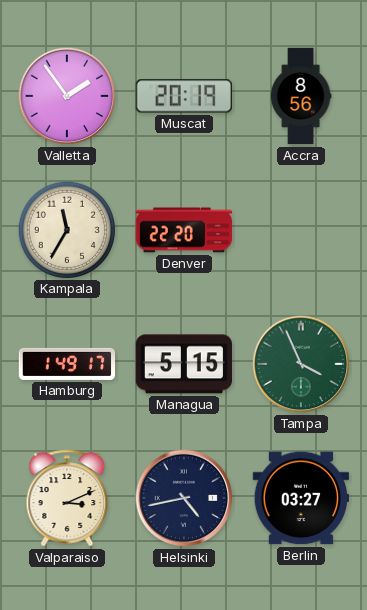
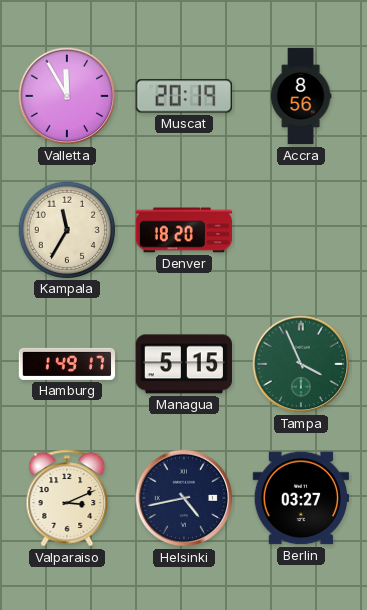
Valletta: 1:54 -> 11:55
Denver: 22:20 -> 18:20
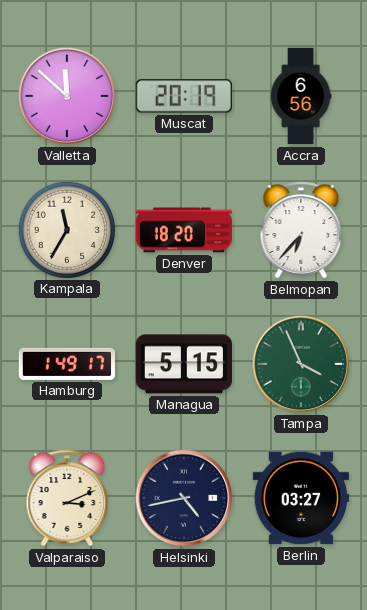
Valletta: 11:55 -> 11:52
Accra: 8:56 -> 6:56
Belmopan: none -> 6:37
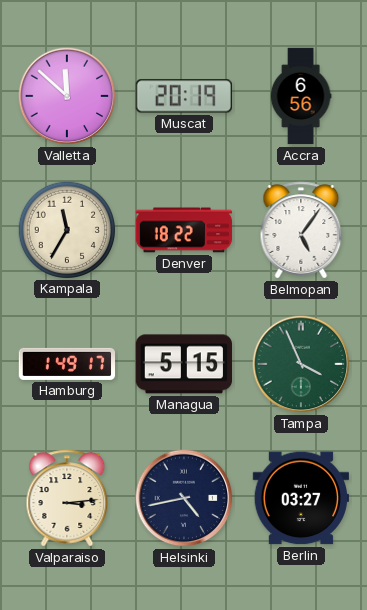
Denver: 18:20 -> 18:22
Belmopan: 6:37 -> 5:06
Valparaiso: 3:11 -> 3:14
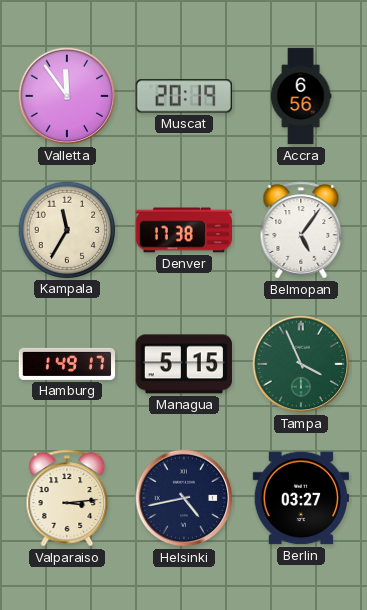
Valletta: 11:52 -> 11:54
Denver: 18:22 -> 17:38
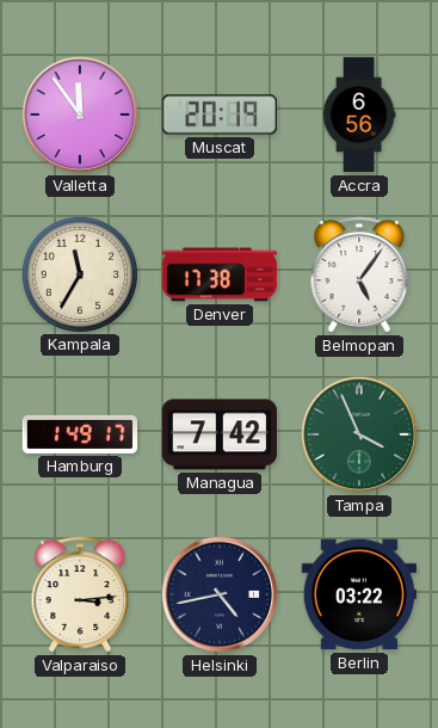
Managua: 5:15 -> 7:42
Berlin: 03:27 -> 03:22
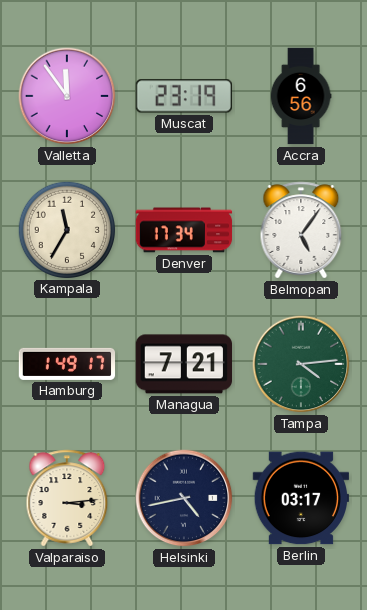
Muscat: 20:19 -> 23:19
Denver: 17:38 -> 17:34
Managua: 7:42 -> 7:21
Tampa: 3:56 -> 4:14
Berlin: 03:22 -> 03:17
